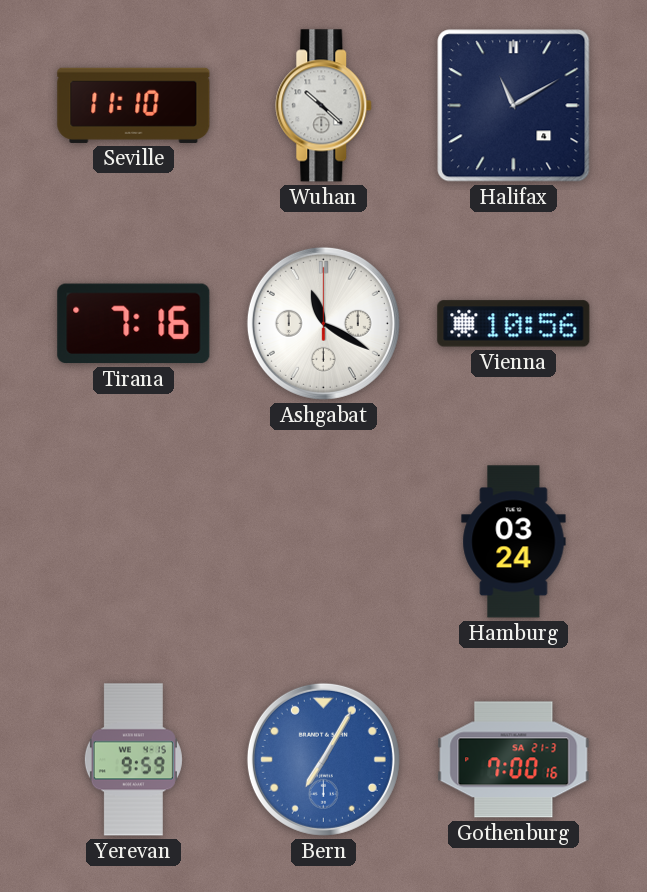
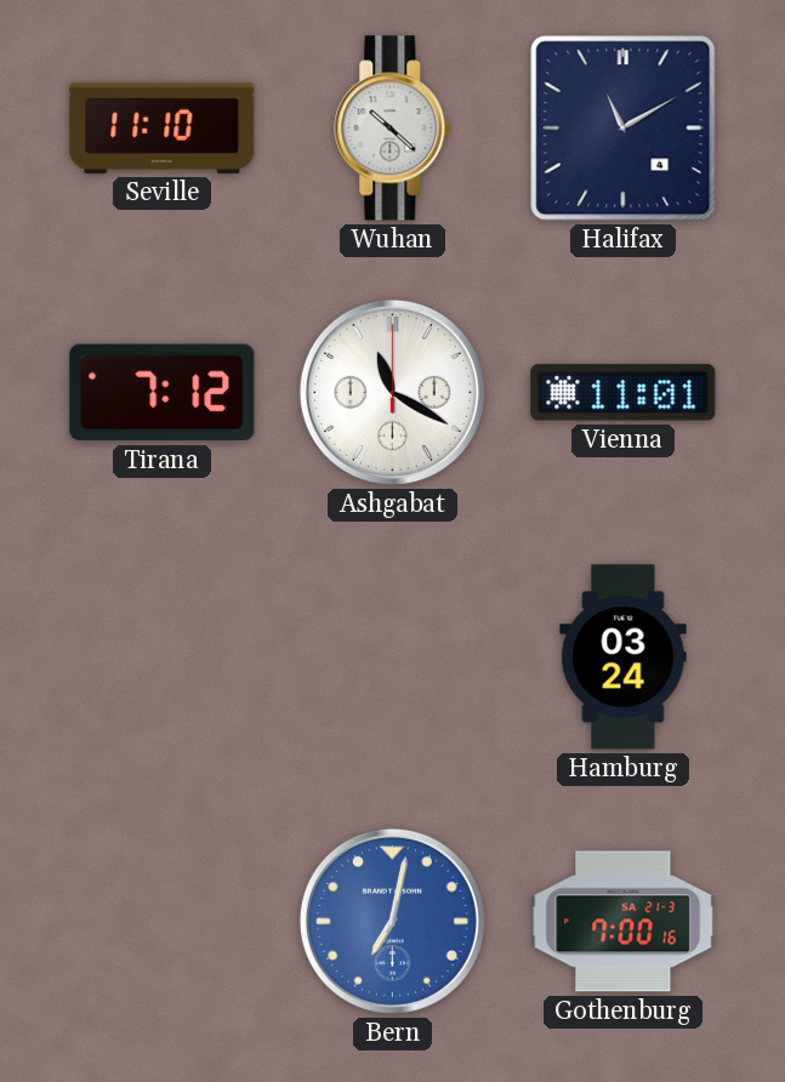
Tirana: 7:16 -> 7:12
Vienna: 10:56 -> 11:01
Yerevan: 9:59 -> none
Bern: 7:05 -> 7:02
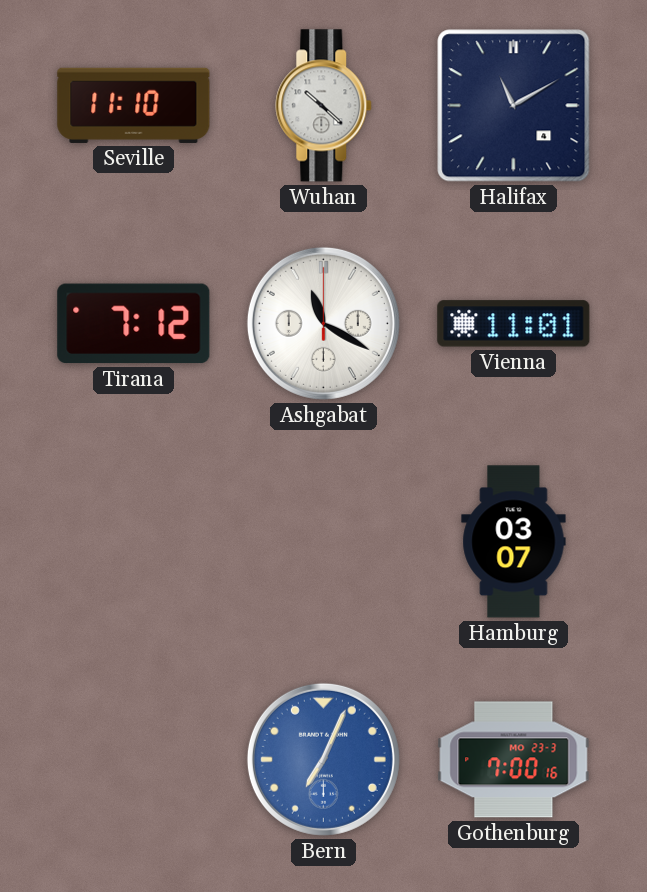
Hamburg: 03:24 -> 03:07
Bern: 7:02 -> 7:04
Gothenburg date: SA 21-3 -> MO 23-3
